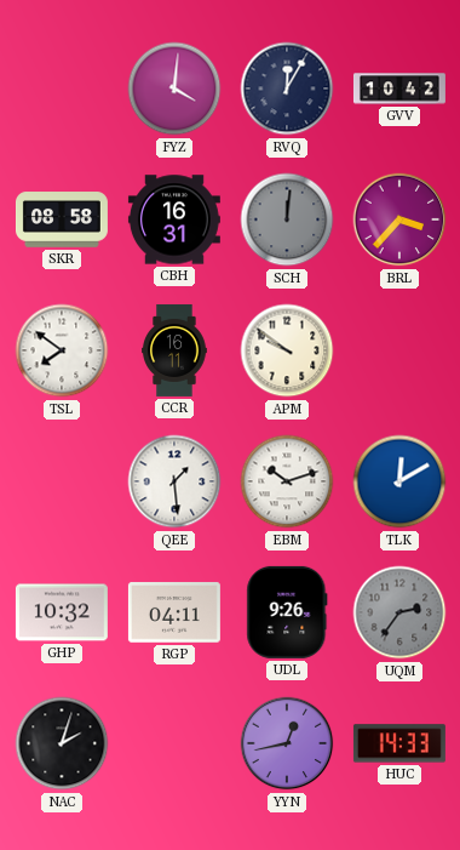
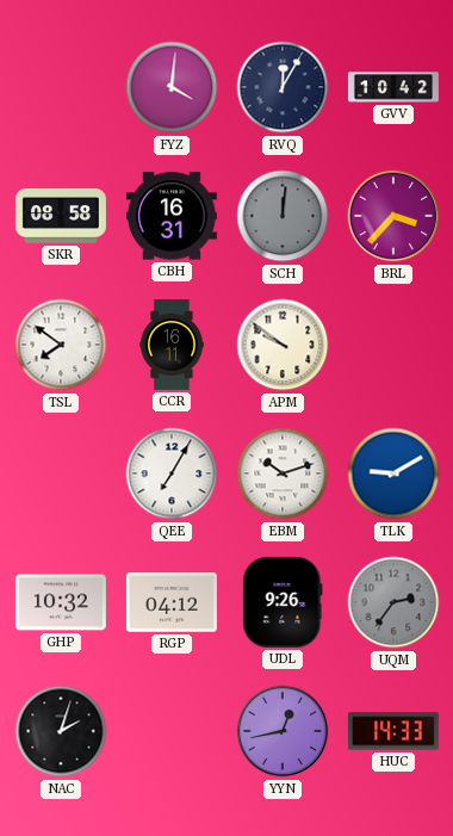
QEE: 1:29 -> 7:05
TLK: 12:10 -> 9:10
RGP: 04:11 -> 04:12
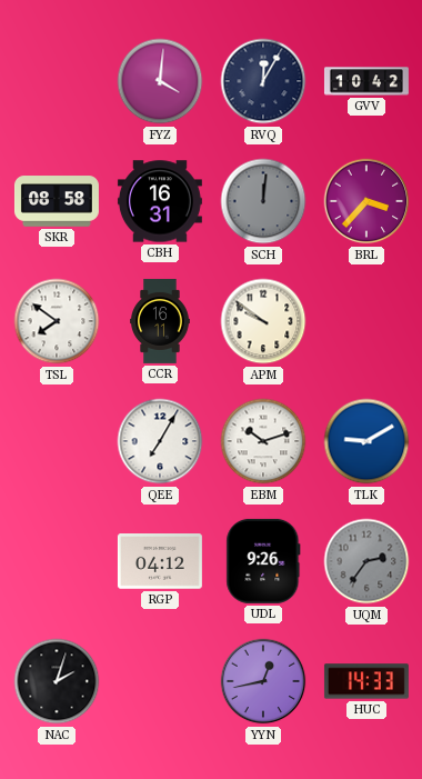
GHP: 10:32 -> none
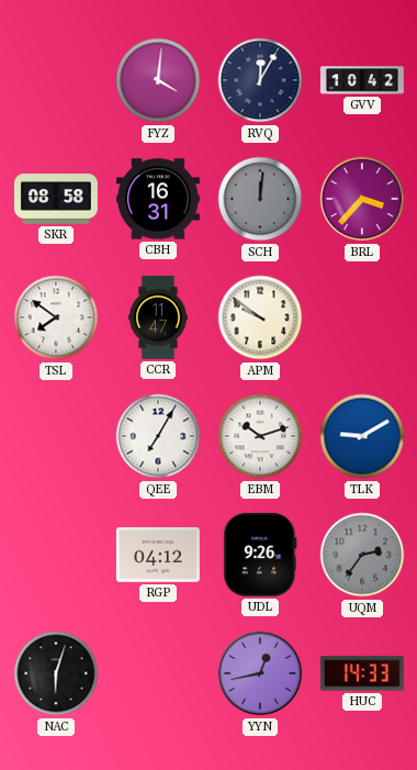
CCR: 16:11 -> 11:47
NAC: 2:03 -> 6:03
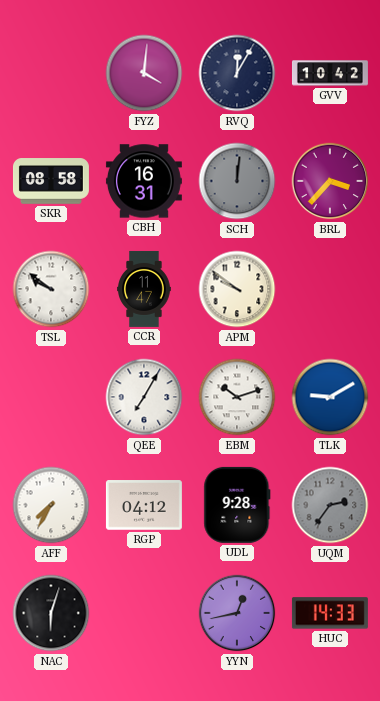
TSL: 7:51 -> 9:51
AFF: none -> 7:35
UDL: 9:26 -> 9:28
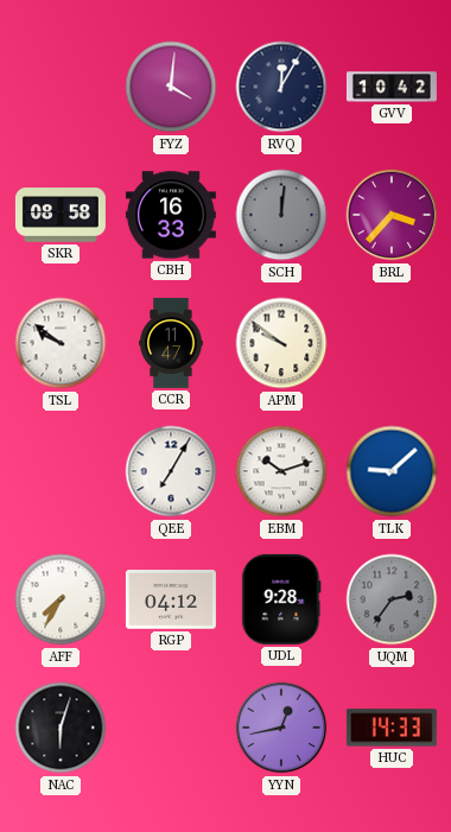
CBH: 16:31 -> 16:33
TLK: 9:10 -> 9:08
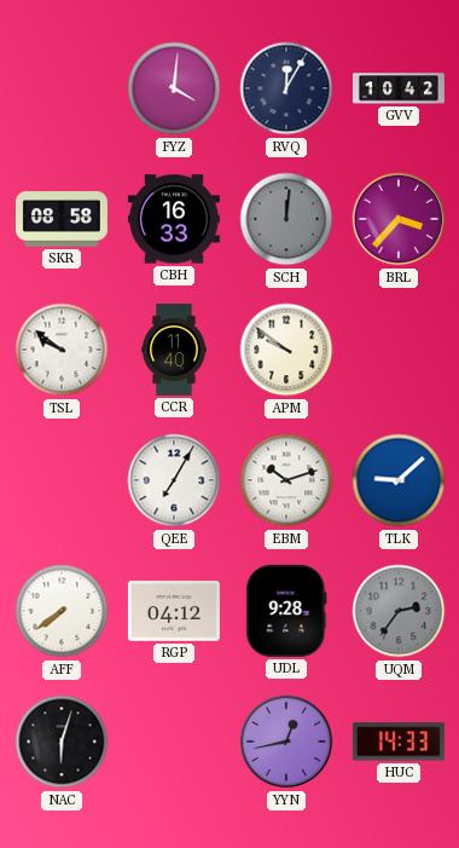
CCR: 11:47 -> 11:40
AFF: 7:35 -> 7:39
